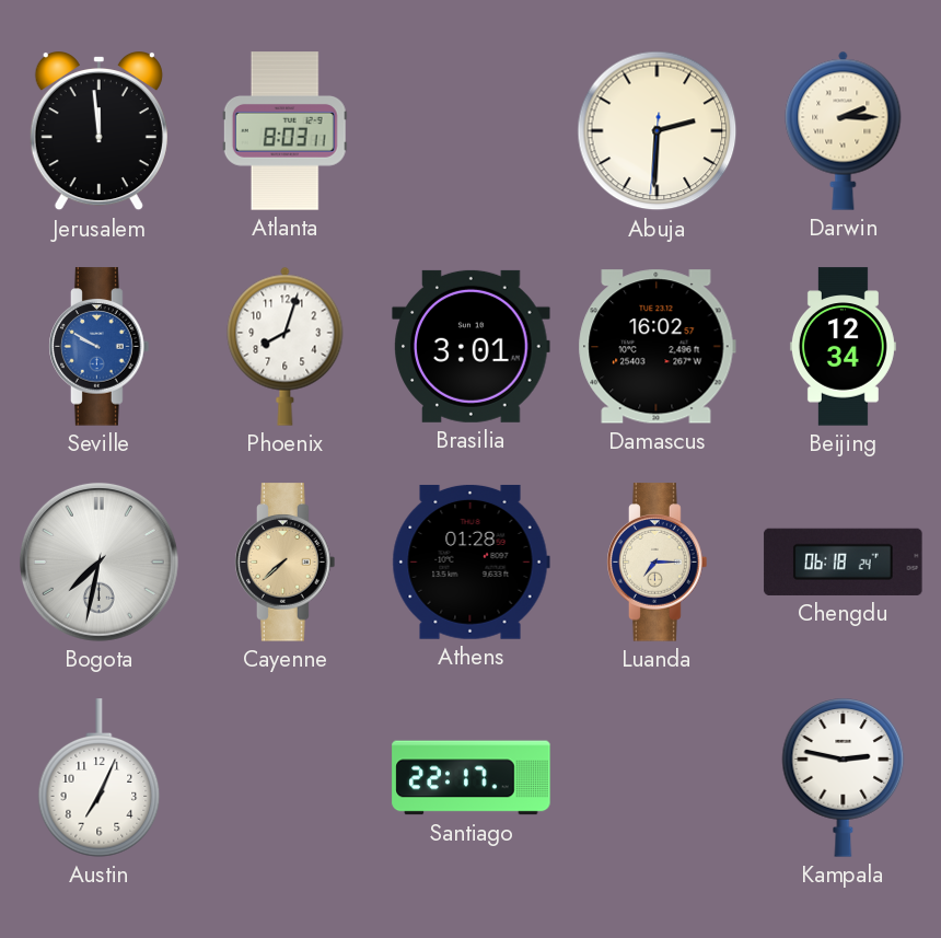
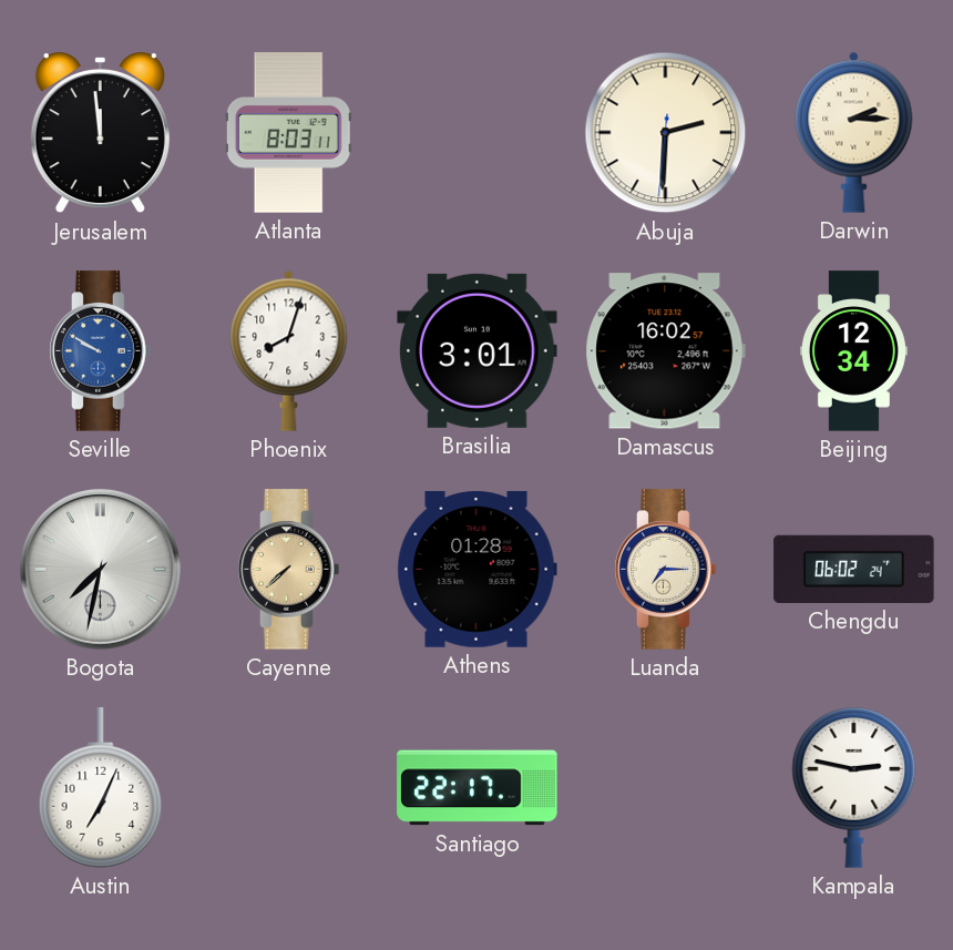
Chengdu: 06:18 -> 06:02
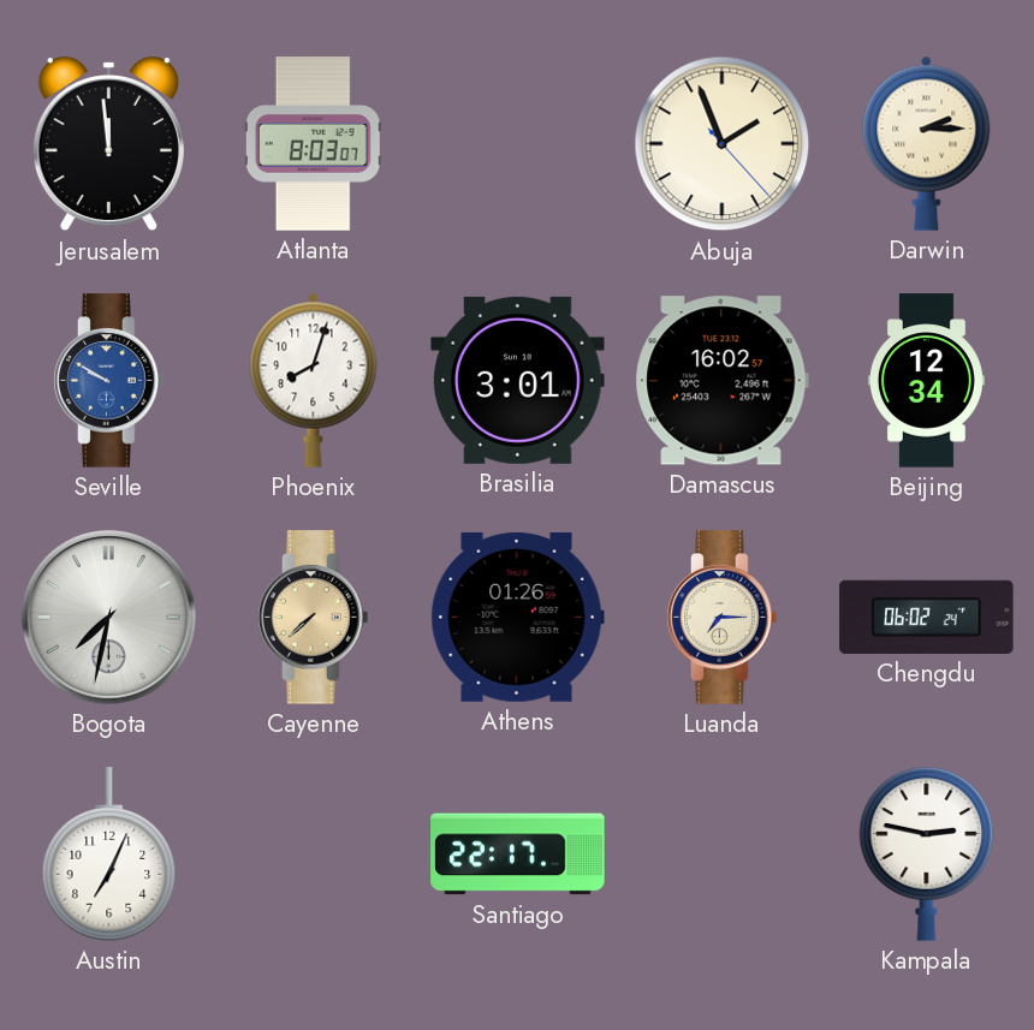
Atlanta: 8:03:11 -> 8:03:07
Abuja: 2:30 -> 1:56
Athens: 01:28 -> 01:26
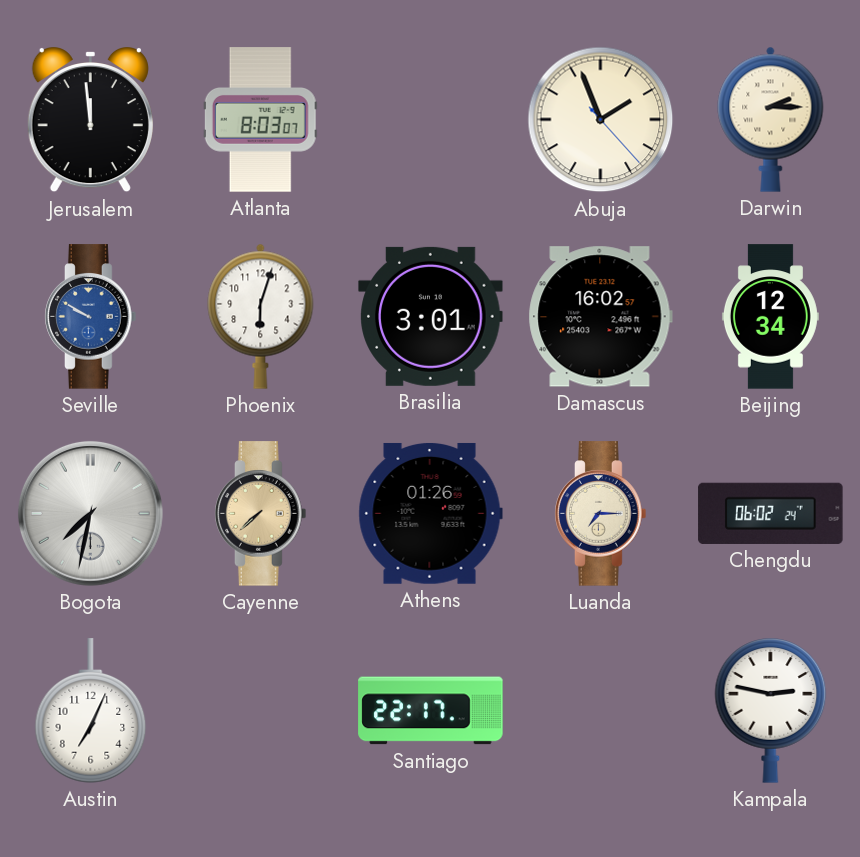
Phoenix: 8:03 -> 6:03
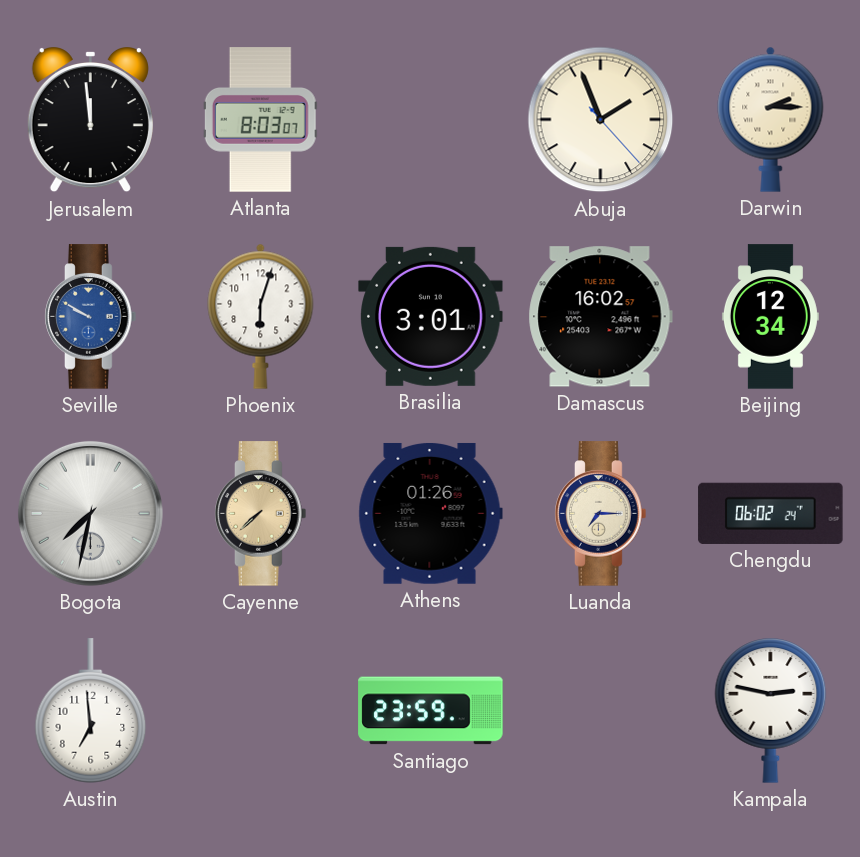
Austin: 7:04 -> 6:59
Santiago: 22:17 -> 23:59
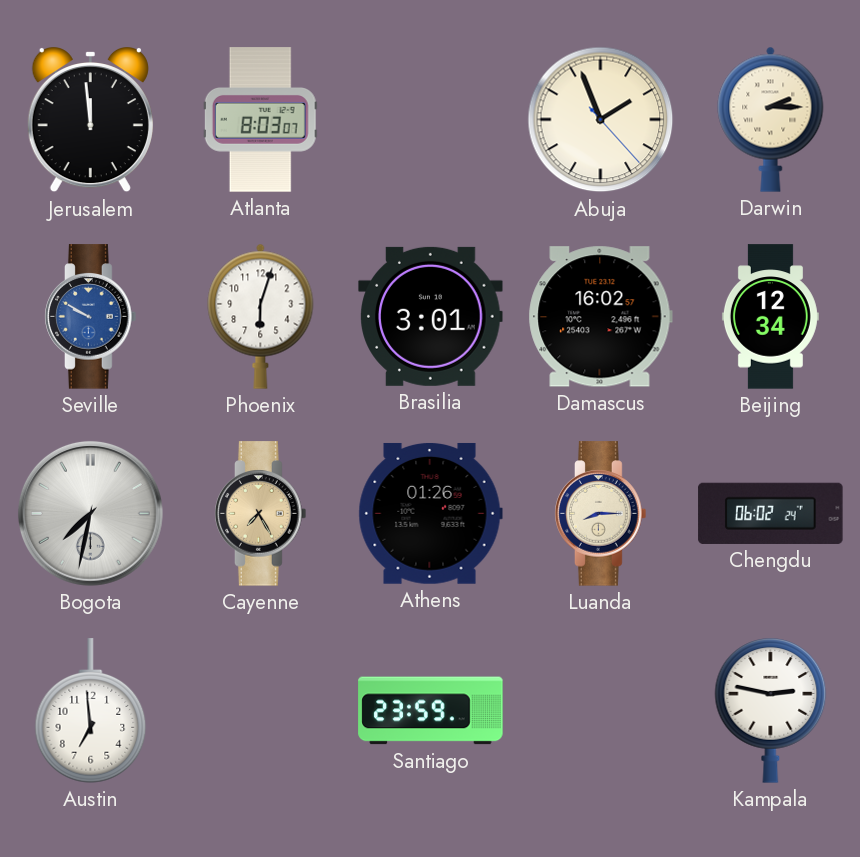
Cayenne: 7:38 -> 7:25
Luanda: 7:15 -> 8:15
